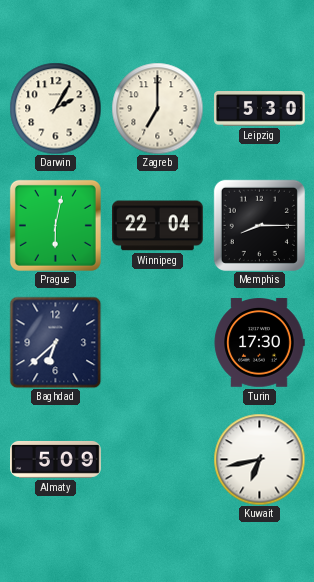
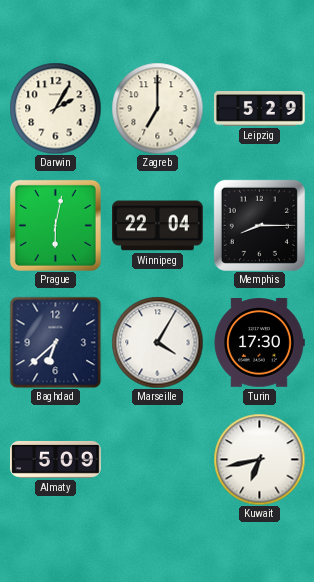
Leipzig: 5:30 -> 5:29
Marseille: none -> 4:05
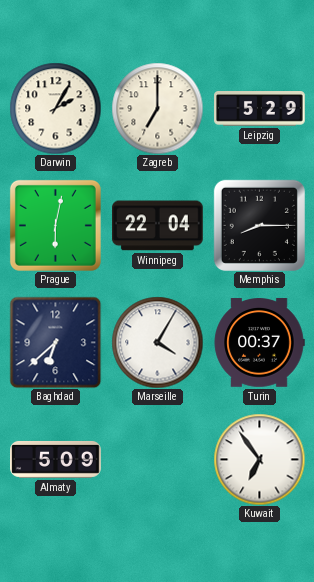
Turin: 17:30 -> 00:37
Kuwait: 6:43 -> 6:54
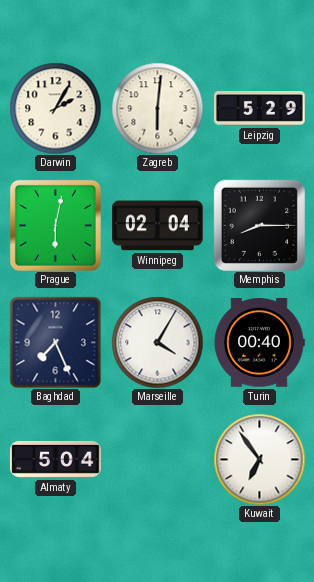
Zagreb: 7:00 -> 6:01
Winnipeg: 22:04 -> 02:04
Baghdad: 6:38 -> 7:26
Turin: 00:37 -> 00:40
Almaty: 5:09 -> 5:04
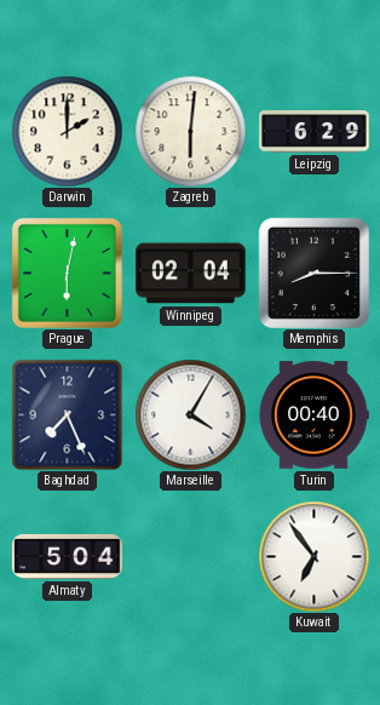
Darwin: 2:05 -> 2:00
Leipzig: 5:29 -> 6:29
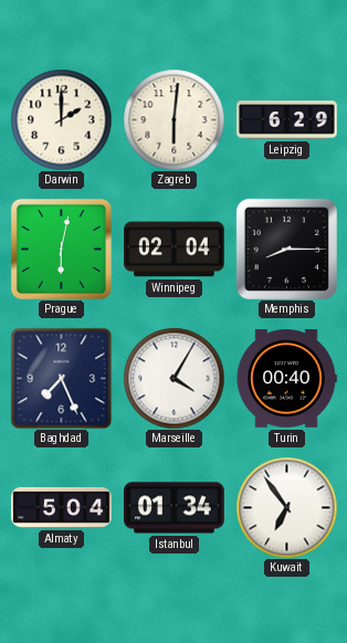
Istanbul: none -> 01:34
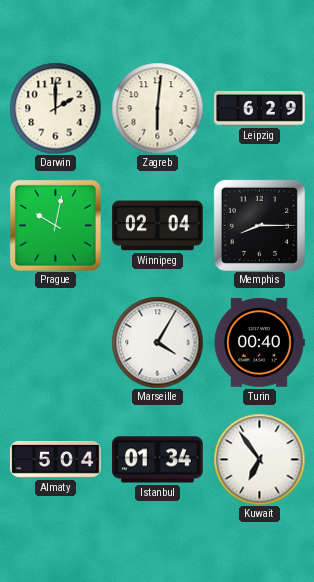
Prague: 6:02 -> 10:02
Baghdad: 7:26 -> none
